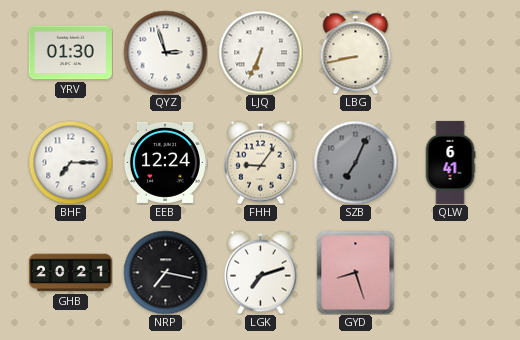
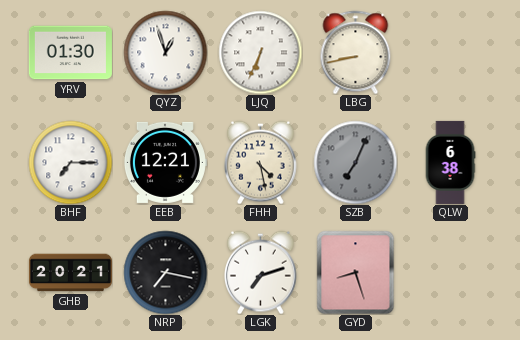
QYZ: 2:57 -> 12:57
EEB: 12:24 -> 12:21
FHH: 9:06 -> 4:28
QLW: 6:41 -> 6:38
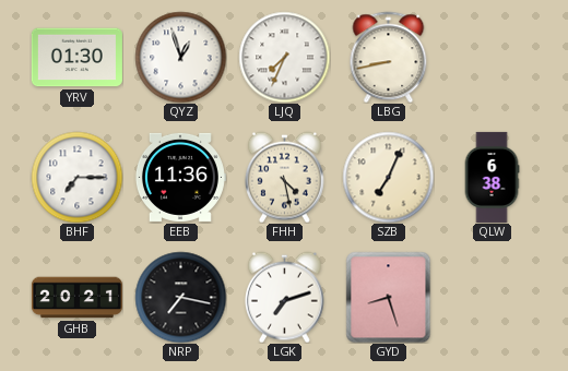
LJQ: 6:34 -> 7:34
EEB: 12:21 -> 11:36
SZB dial: grey -> cream
